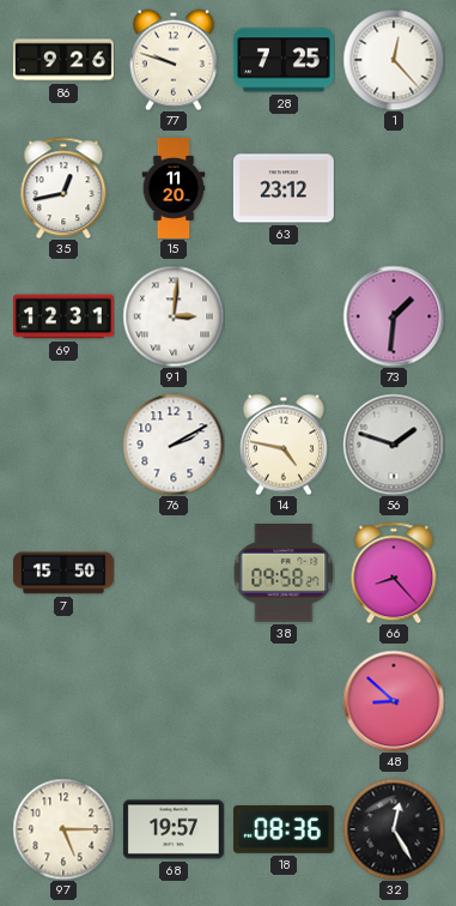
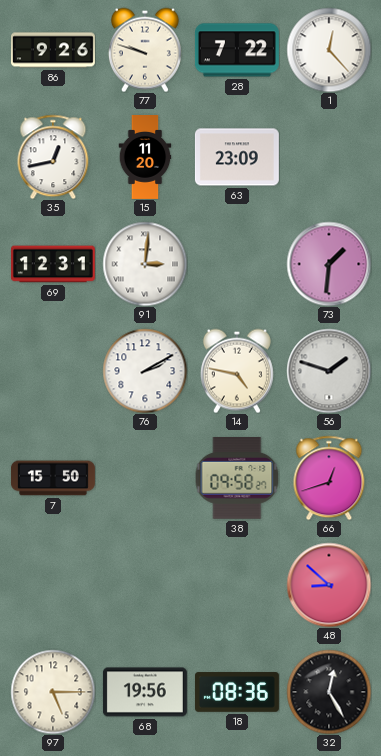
28: 7:25 -> 7:22
63: 23:12 -> 23:09
66: 8:23 -> 12:42
68: 19:57 -> 19:56
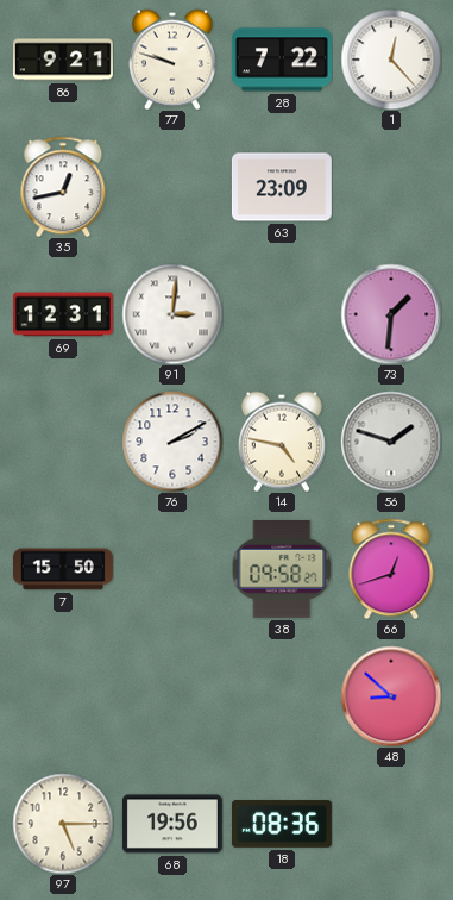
86: 9:26 -> 9:21
15: 11:20 -> none
32: 12:25 -> none
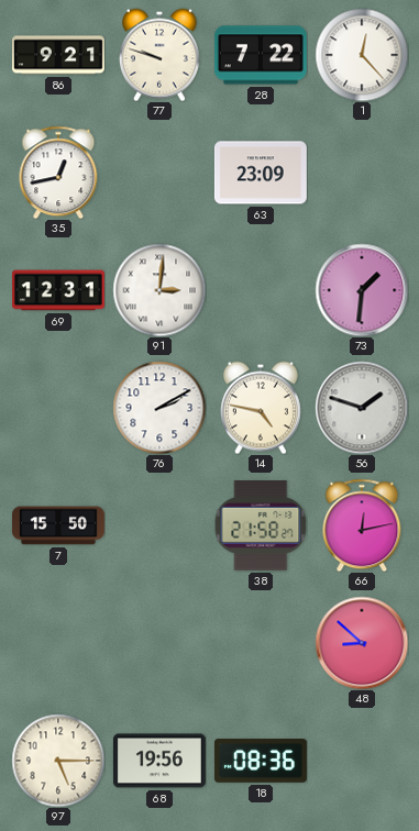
38: 09:58 -> 21:58
66: 12:42 -> 12:13
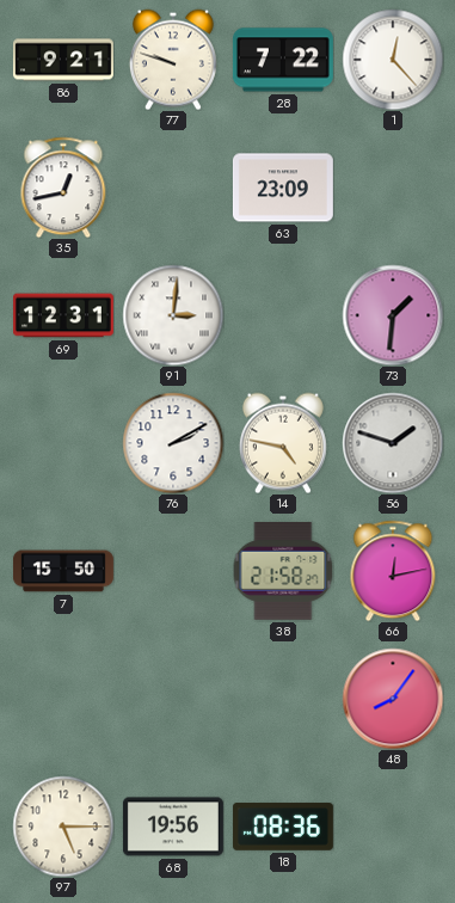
48: 8:52 -> 8:06
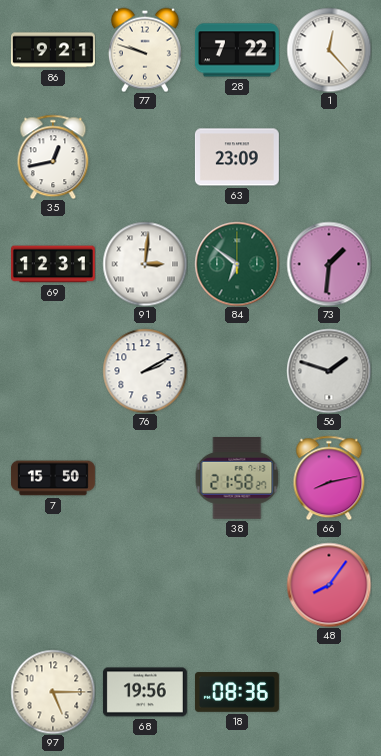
84: none -> 6:51
14: 4:47 -> none
66: 12:13 -> 8:13
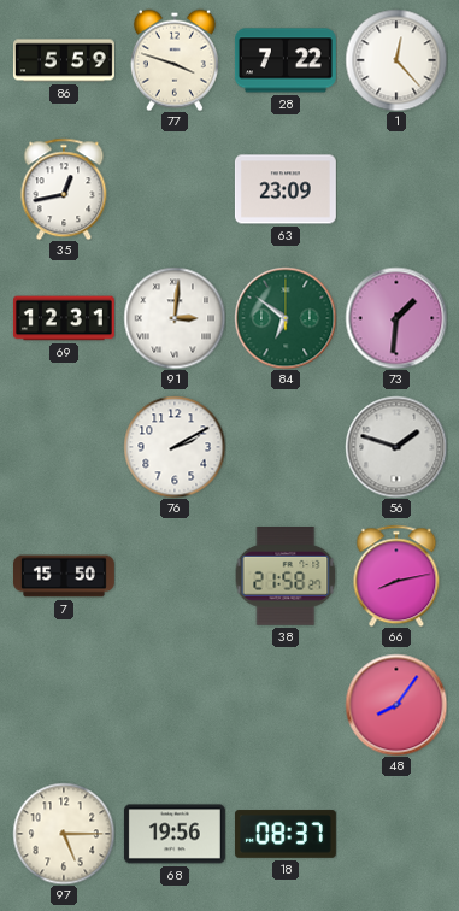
86: 9:21 -> 5:59
77: 9:48 -> 3:48
18: 08:36 -> 08:37
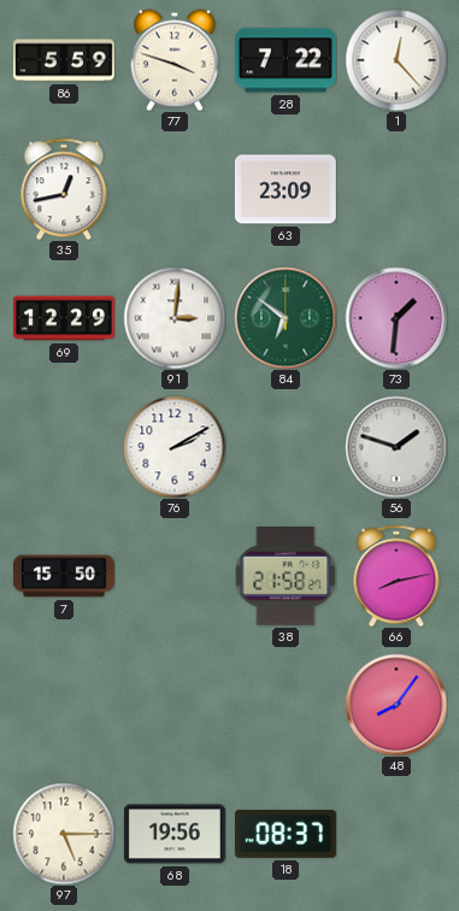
69: 12:31 -> 12:29
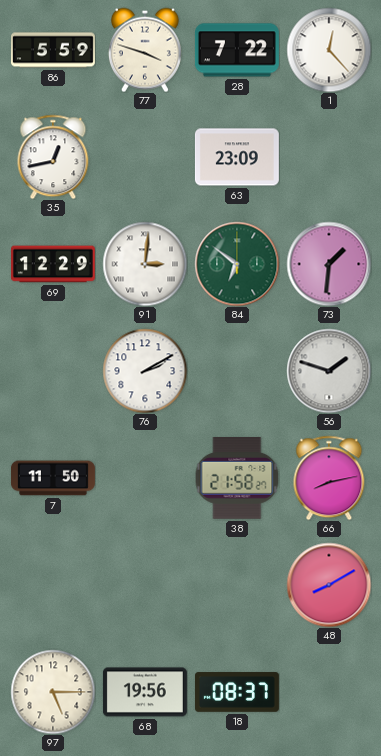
7: 15:50 -> 11:50
48: 8:06 -> 8:10
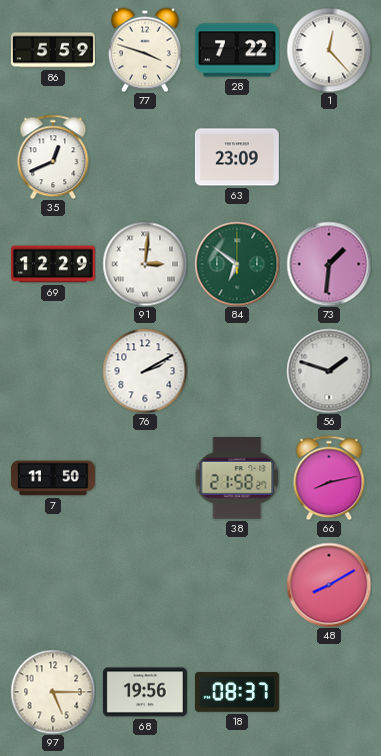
35: 12:43 -> 12:41
